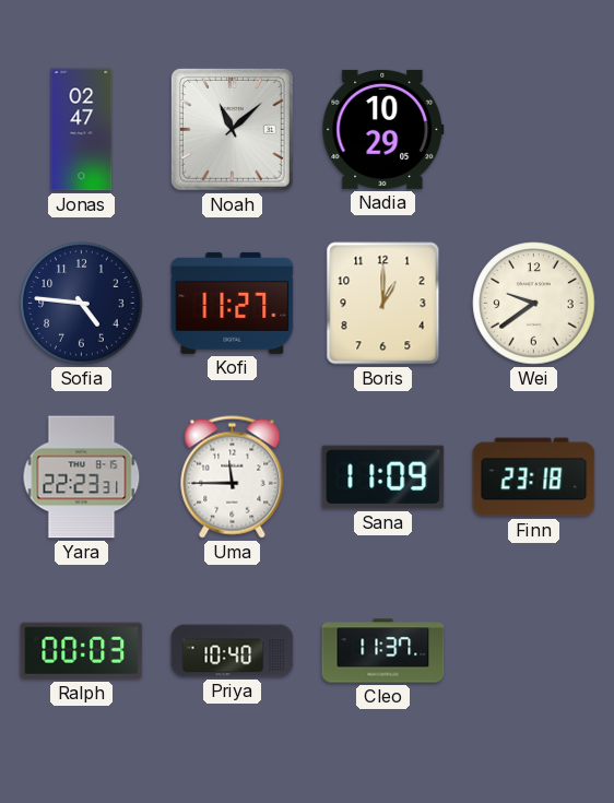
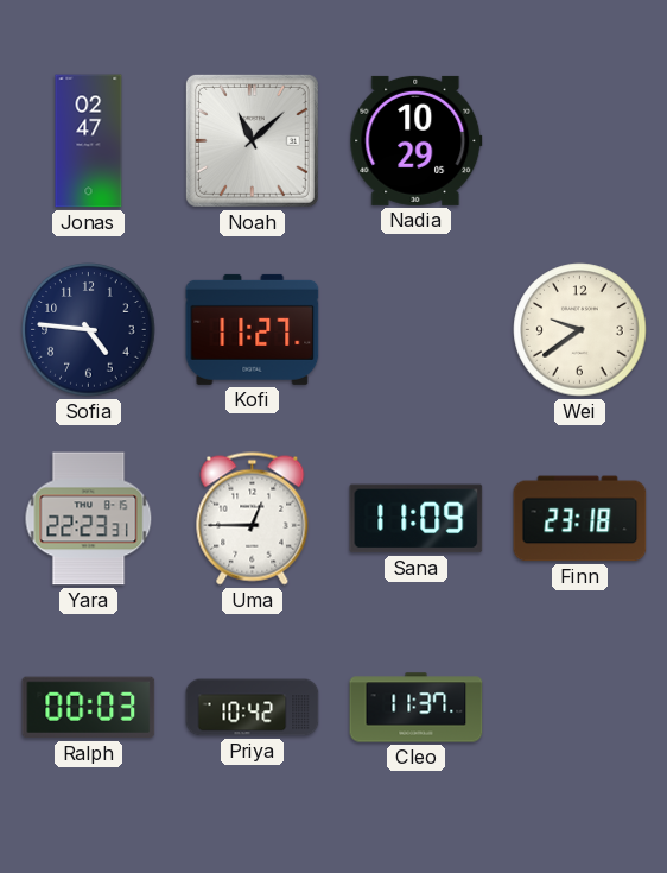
Boris: 1:00 -> none
Uma: 11:45 -> 12:45
Priya: 10:40 -> 10:42
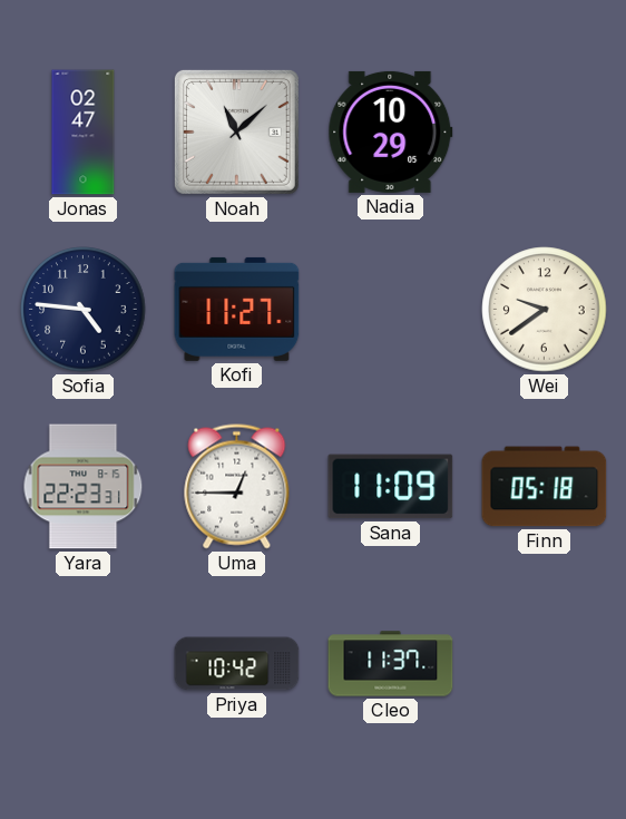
Finn: 23:18 -> 05:18
Ralph: 00:03 -> none
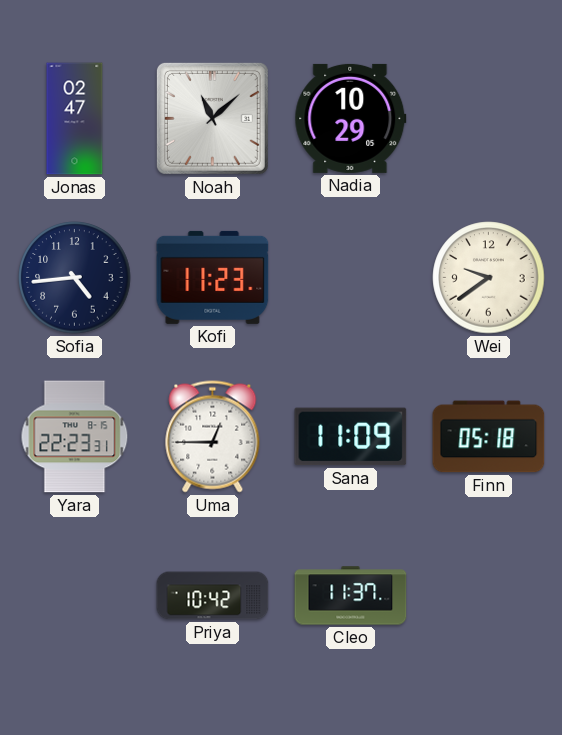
Sofia: 4:46 -> 4:44
Kofi: 11:27 -> 11:23
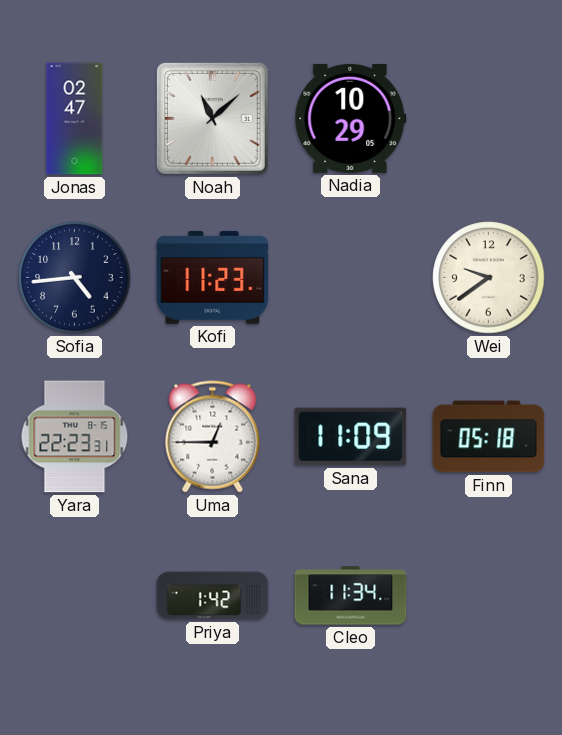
Priya: 10:42 -> 1:42
Cleo: 11:37 -> 11:34
